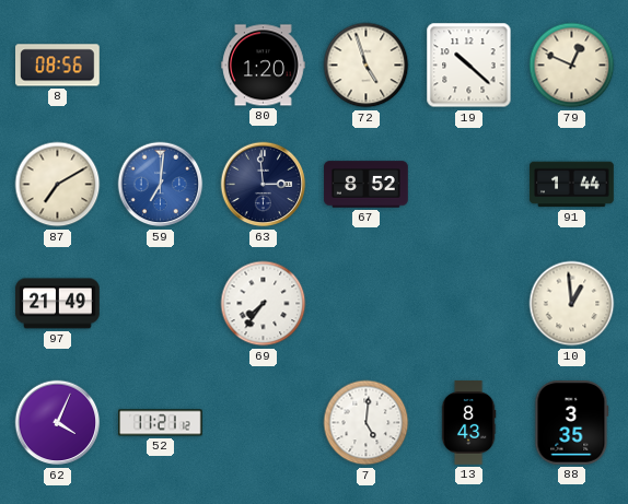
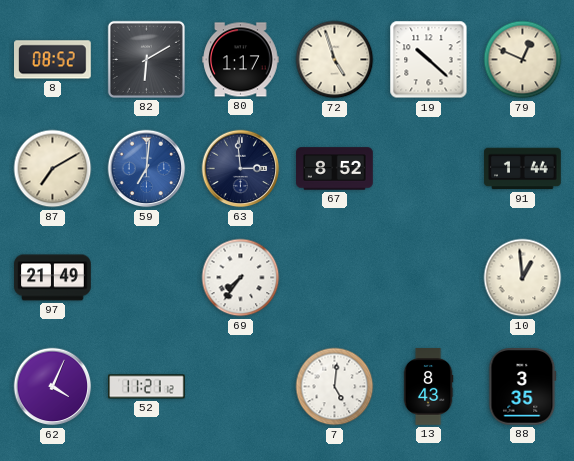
8: 08:56 -> 08:52
82: none -> 6:10
80: 1:20 -> 1:17
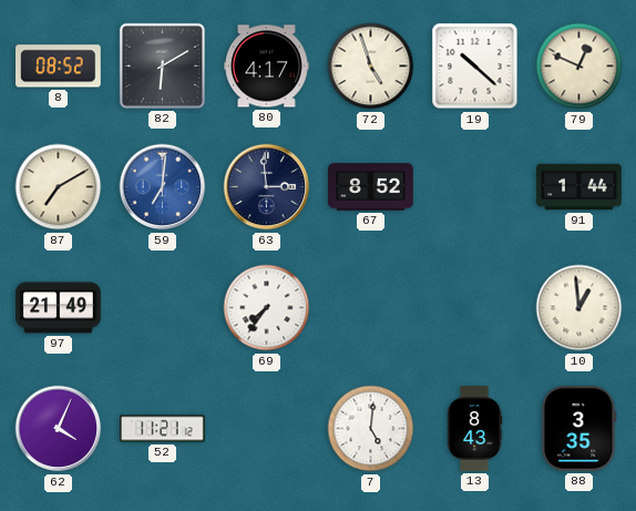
80: 1:17 -> 4:17
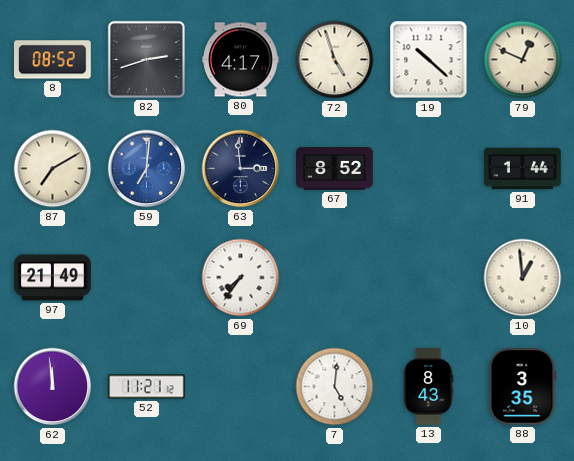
82: 6:10 -> 2:42
62: 4:04 -> 11:59
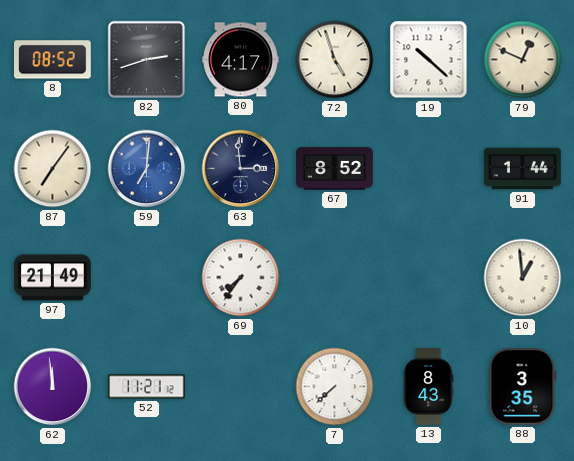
87: 7:10 -> 7:06
7: 5:01 -> 7:38
